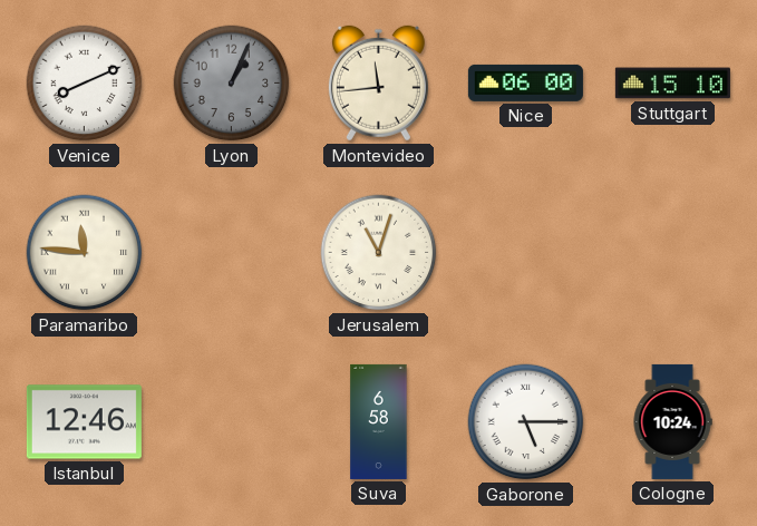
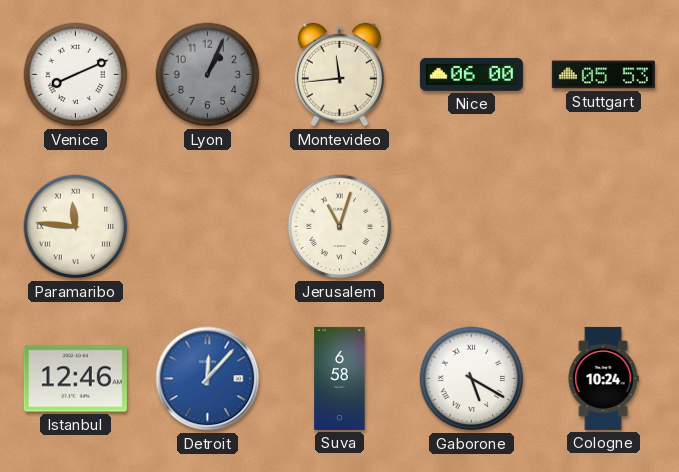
Stuttgart: 15:10 -> 05:53
Detroit: none -> 12:07
Gaborone: 5:15 -> 5:20
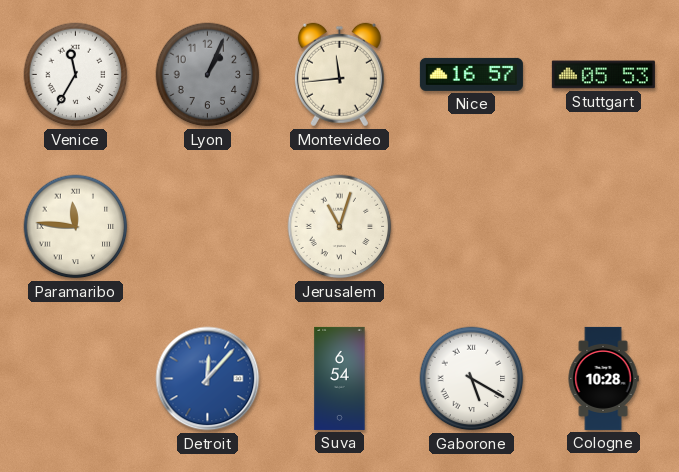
Venice: 8:11 -> 11:35
Nice: 06:00 -> 16:57
Istanbul: 12:46 -> none
Suva: 6:58 -> 6:54
Cologne: 10:24 -> 10:28
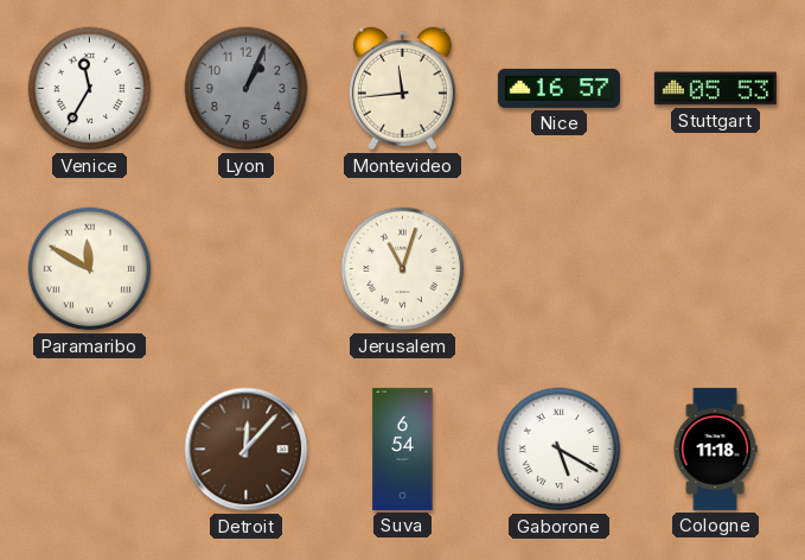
Paramaribo: 11:46 -> 11:50
Detroit dial: blue -> brown
Cologne: 10:28 -> 11:18
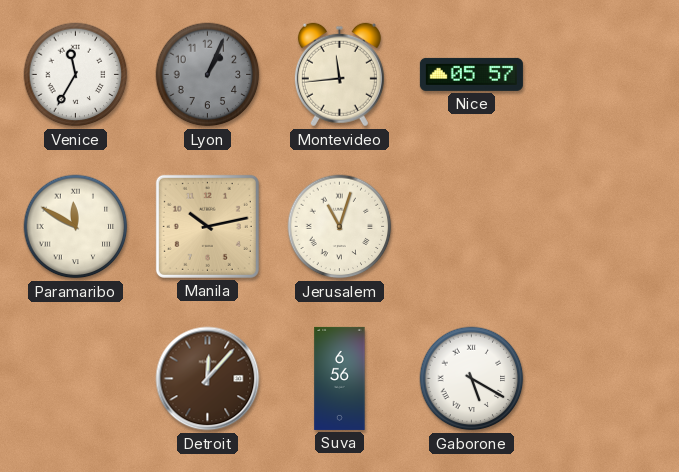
Nice: 16:57 -> 05:57
Stuttgart: 05:53 -> none
Manila: none -> 10:13
Suva: 6:54 -> 6:56
Cologne: 11:18 -> none
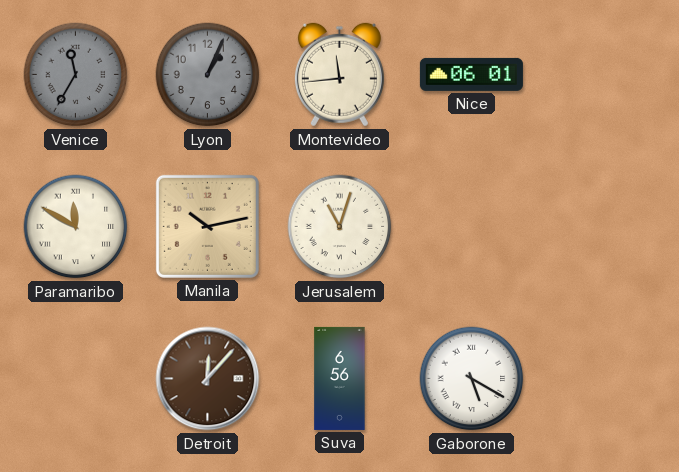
Venice dial: white -> grey
Nice: 05:57 -> 06:01
